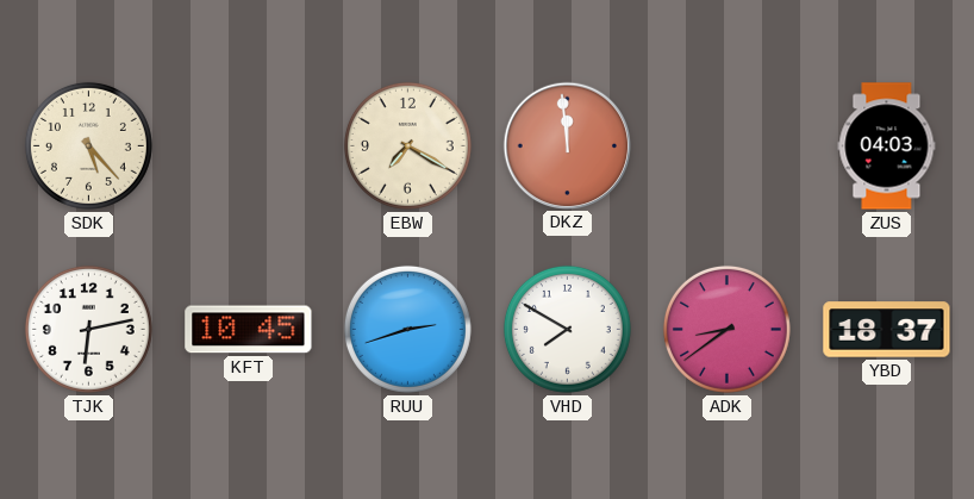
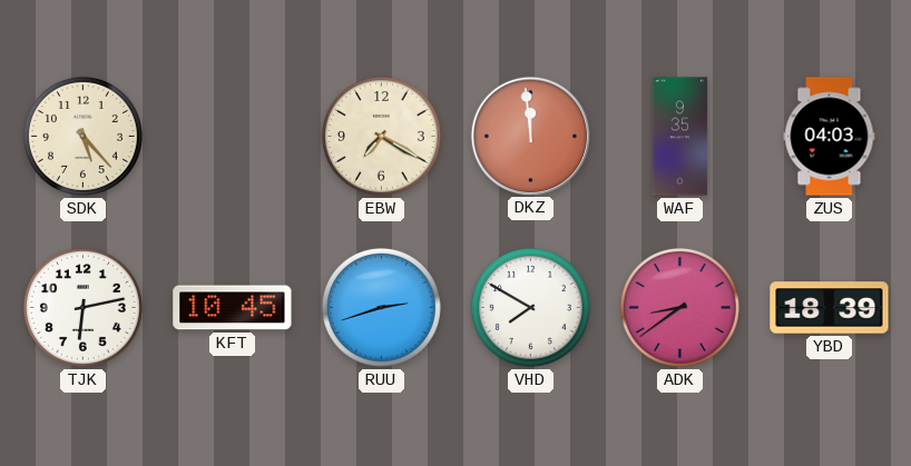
WAF: none -> 9:35
YBD: 18:37 -> 18:39
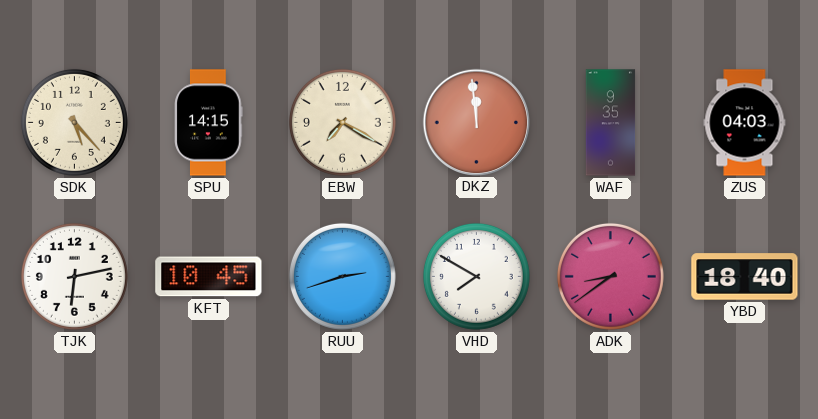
SPU: none -> 14:15
YBD: 18:39 -> 18:40
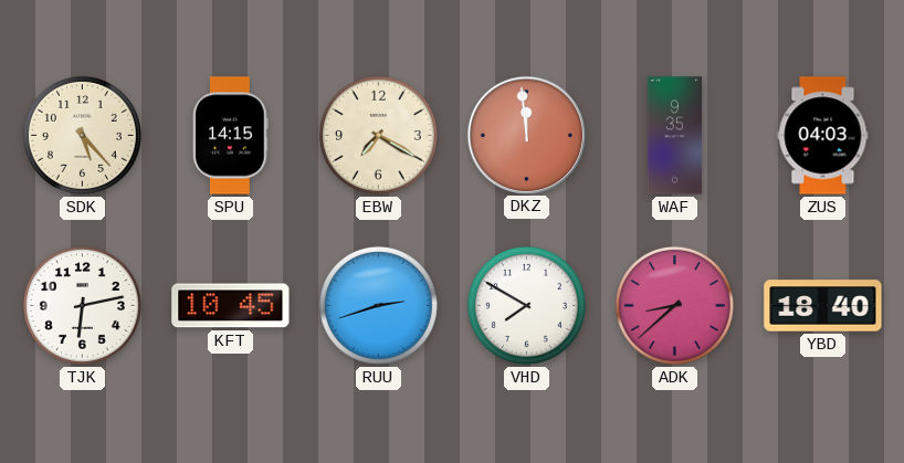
ADK: 8:39 -> 8:38
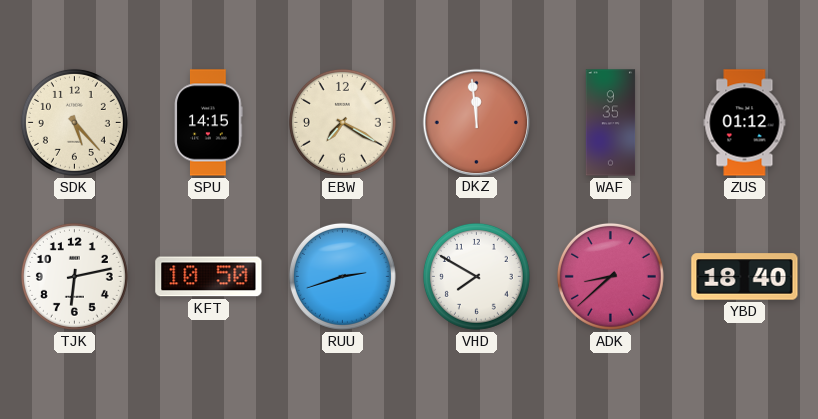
ZUS: 04:03 -> 01:12
KFT: 10:45 -> 10:50
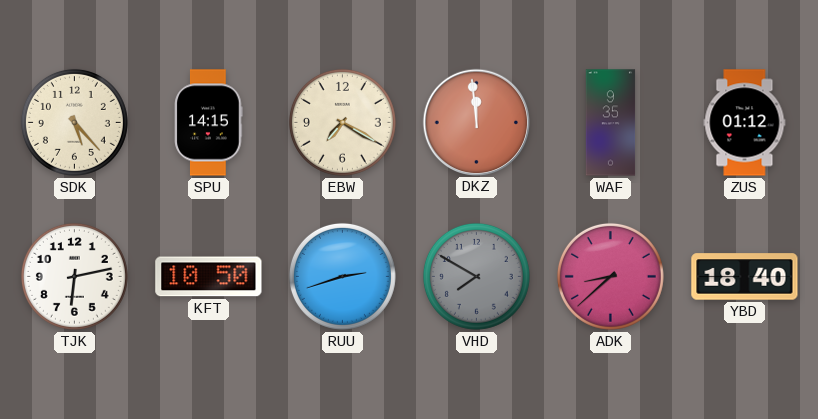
VHD dial: white -> grey
